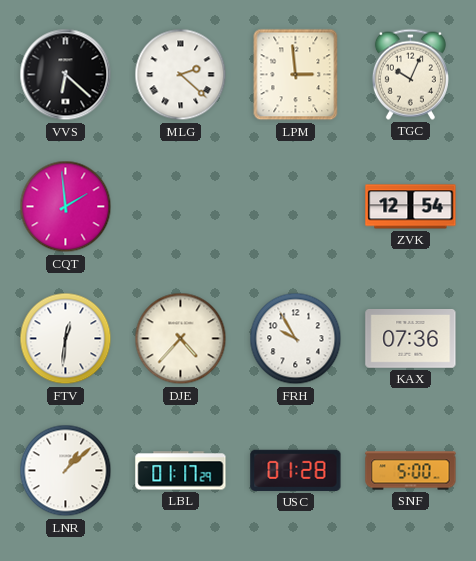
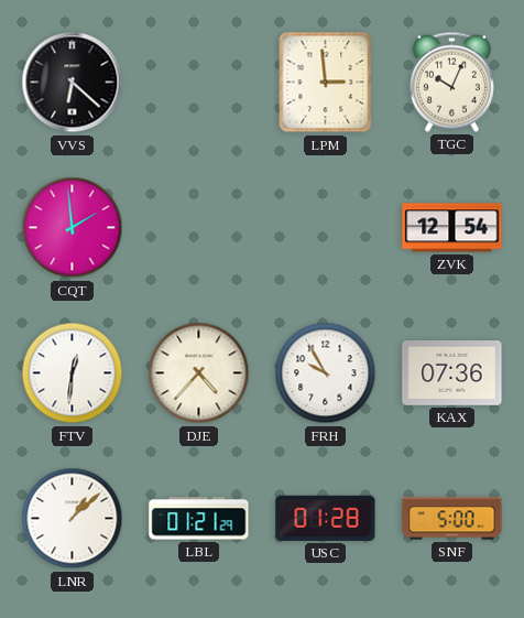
MLG: 2:22 -> none
LBL: 01:17 -> 01:21
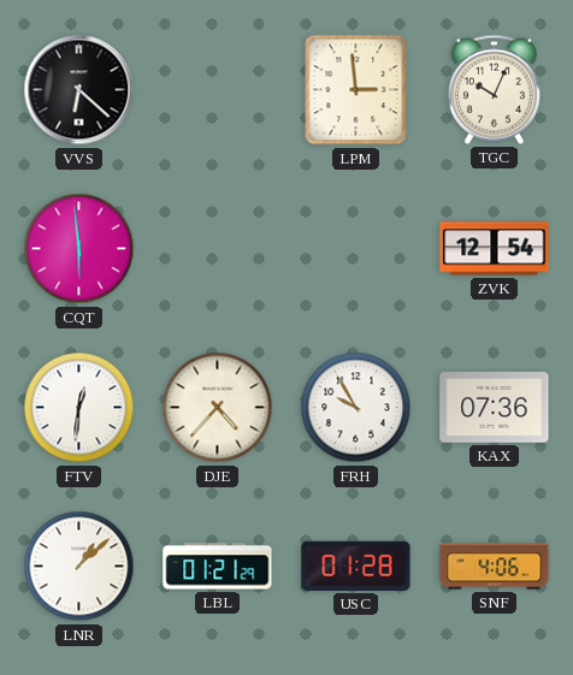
CQT: 1:59 -> 5:59
SNF: 5:00 -> 4:06
